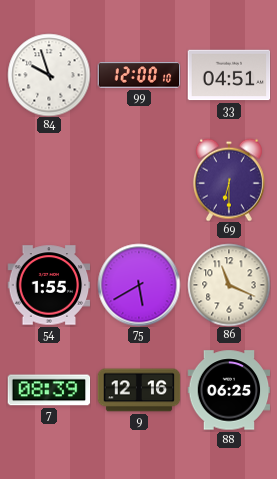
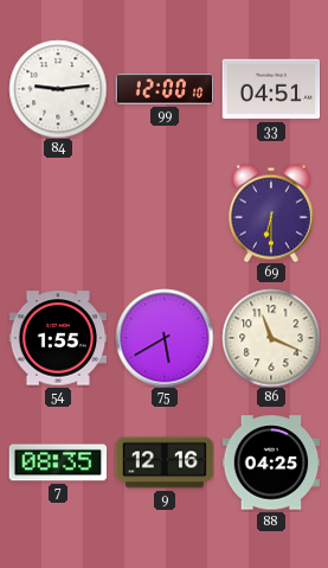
84: 9:57 -> 9:14
7: 08:39 -> 08:35
88: 06:25 -> 04:25
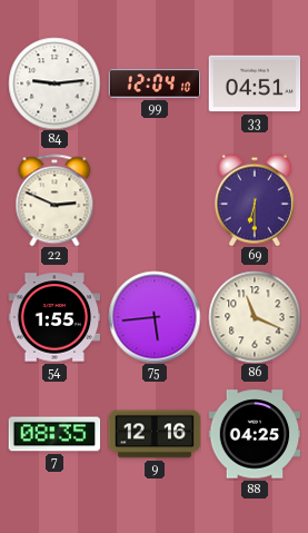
99: 12:00 -> 12:04
22: none -> 2:49
75: 5:40 -> 5:44
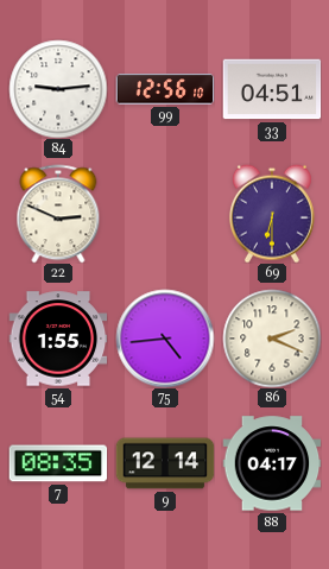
99: 12:04 -> 12:56
75: 5:44 -> 4:44
86: 11:19 -> 2:19
9: 12:16 -> 12:14
88: 04:25 -> 04:17
